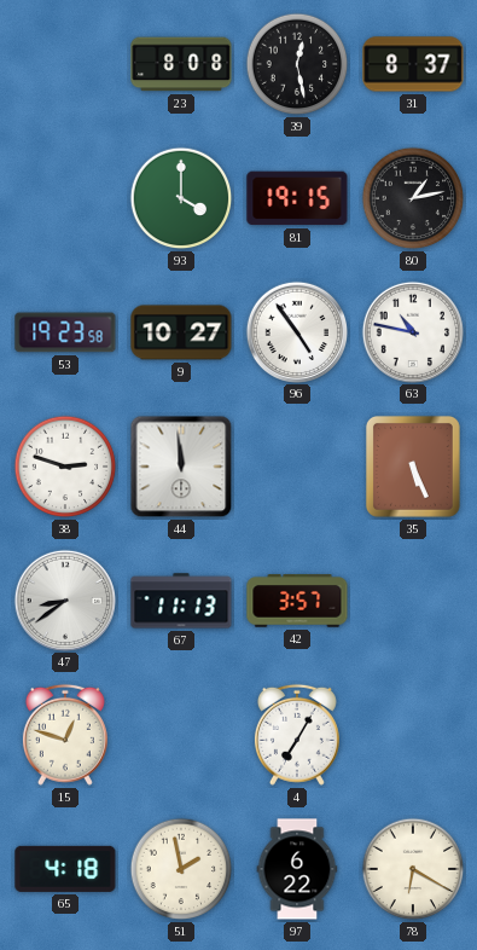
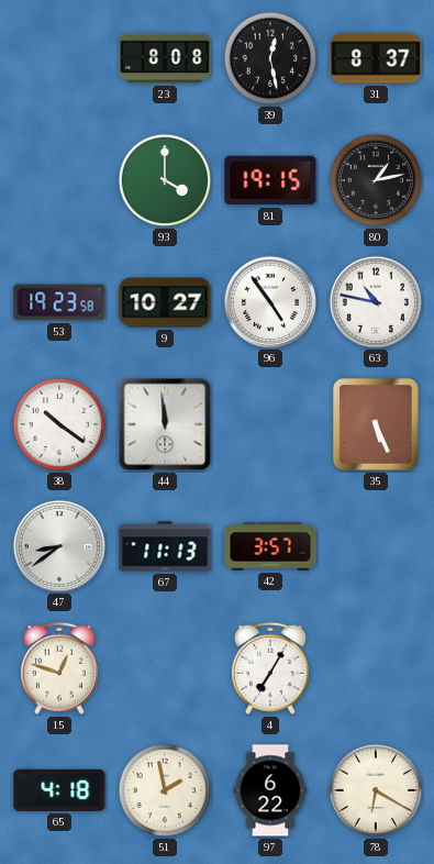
38: 2:48 -> 10:21
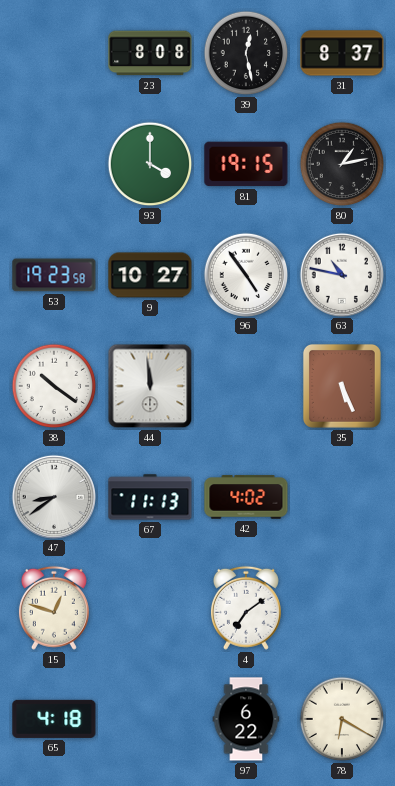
42: 3:57 -> 4:02
4: 7:05 -> 7:09
51: 1:58 -> none
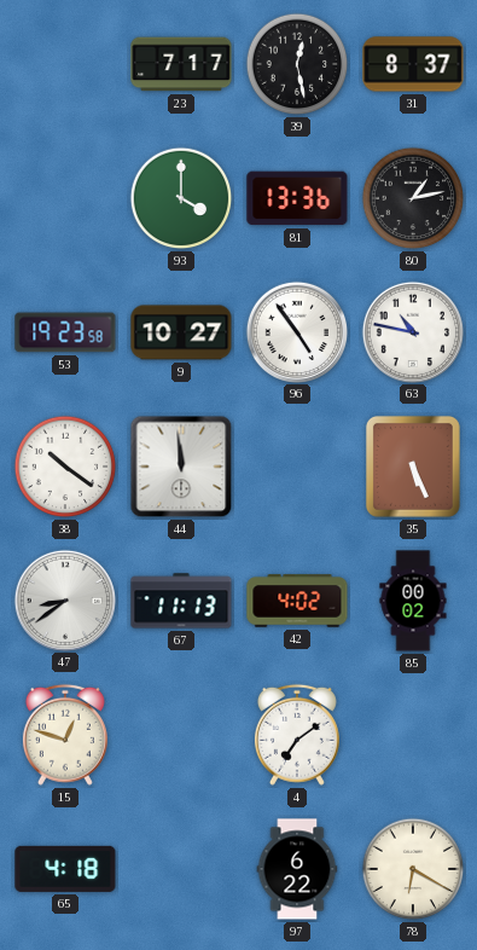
23: 8:08 -> 7:17
81: 19:15 -> 13:36
85: none -> 00:02
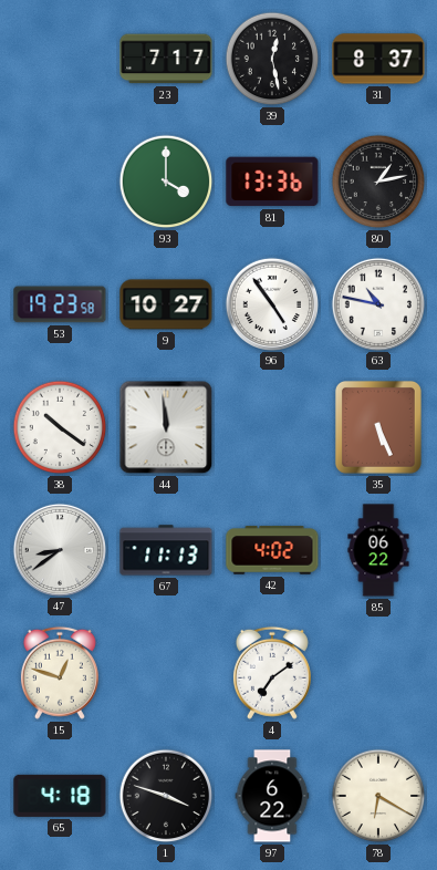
85: 00:02 -> 06:22
1: none -> 3:48
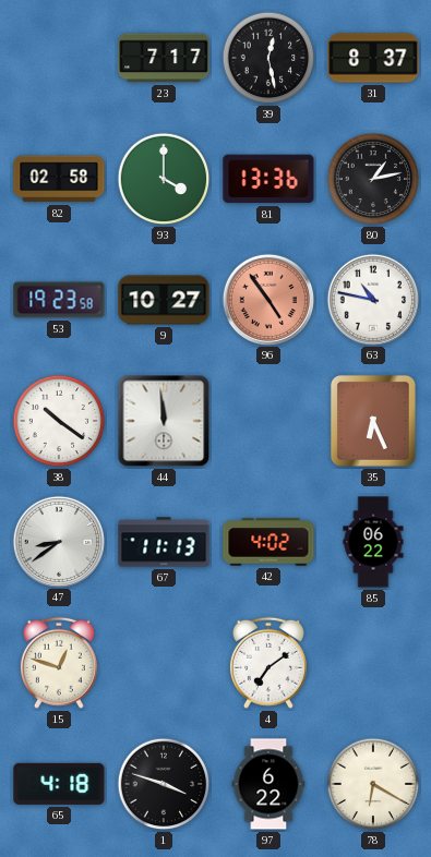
82: none -> 02:58
96 dial: white -> salmon
35: 5:26 -> 6:26
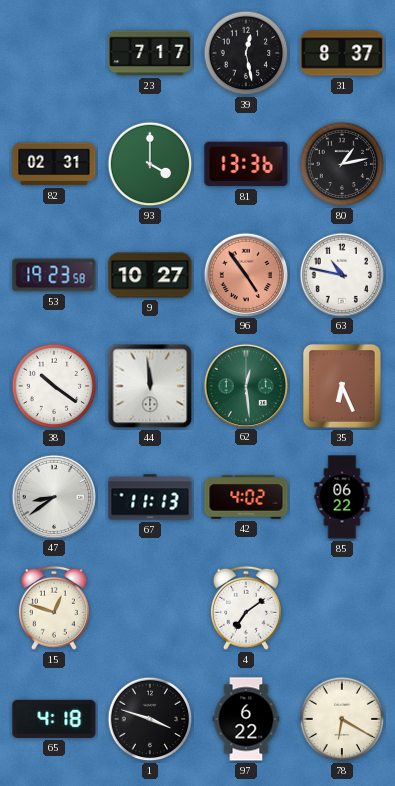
82: 02:58 -> 02:31
62: none -> 12:29
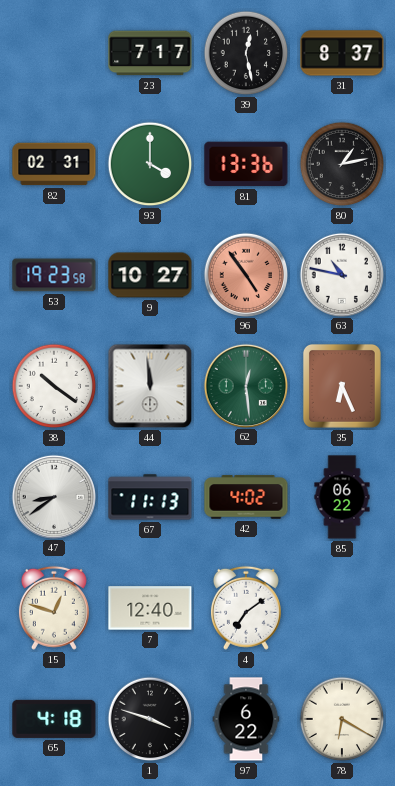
7: none -> 12:40
